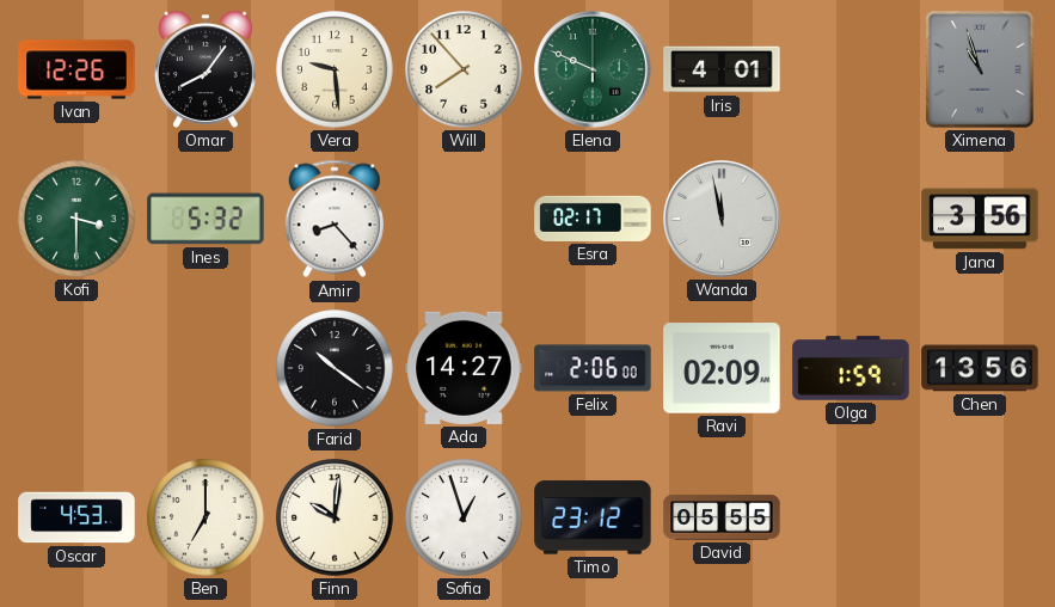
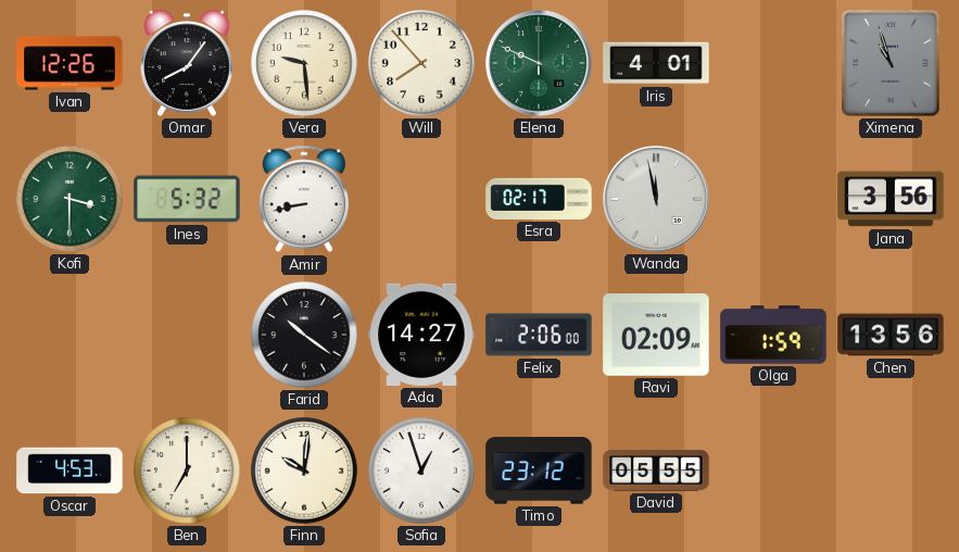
Amir: 8:23 -> 8:43
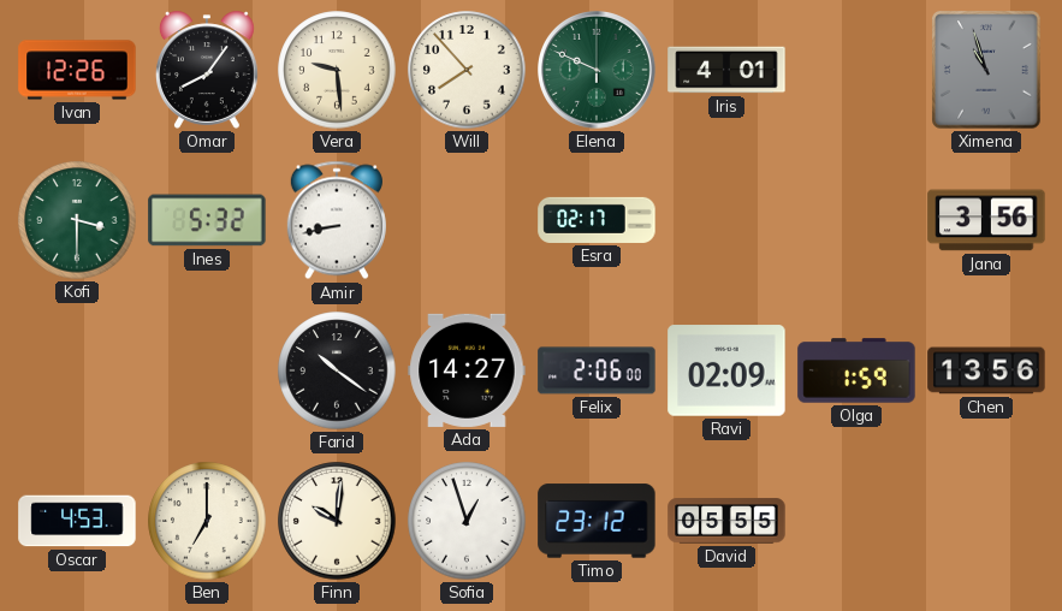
Wanda: 11:58 -> none
